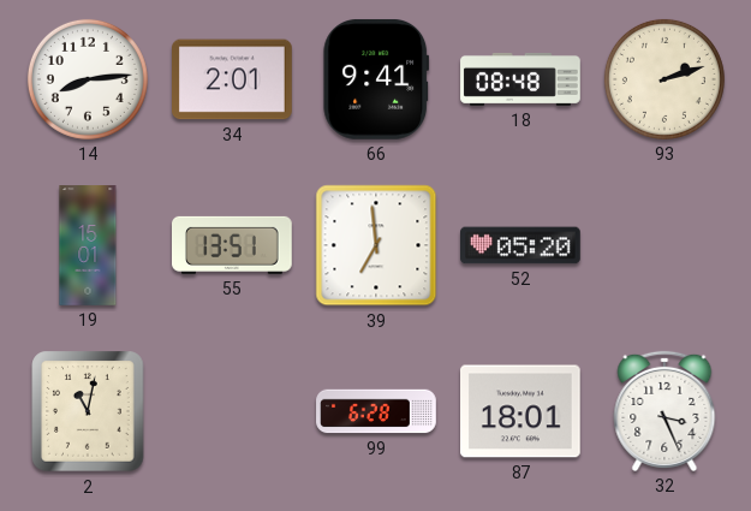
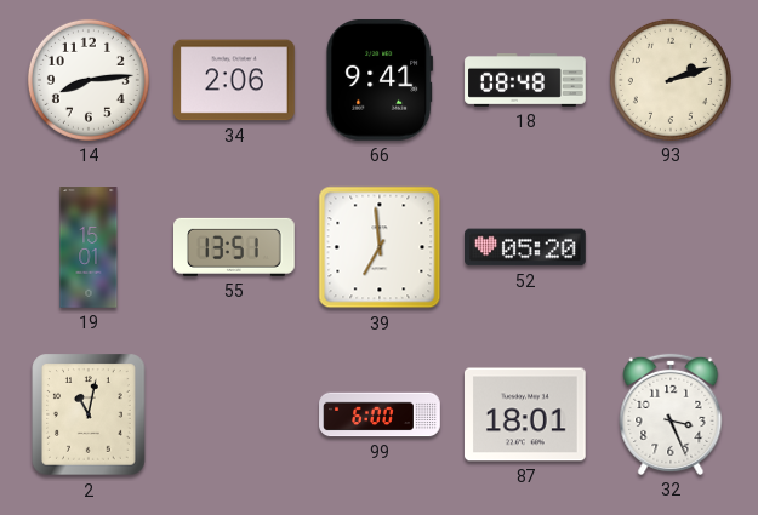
34: 2:01 -> 2:06
99: 6:28 -> 6:00
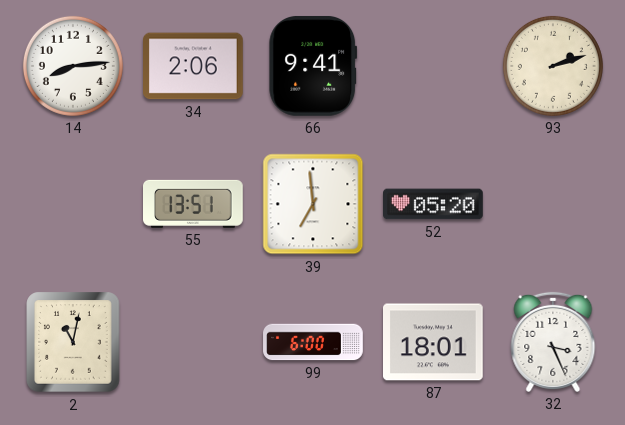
18: 08:48 -> none
19: 15:01 -> none
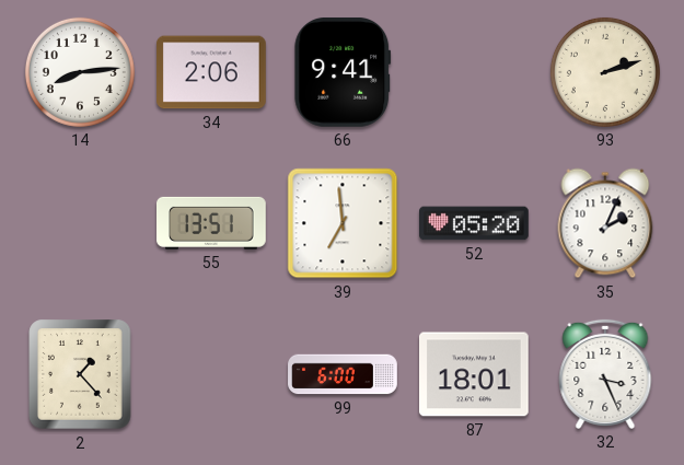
35: none -> 2:04
2: 11:02 -> 1:23
